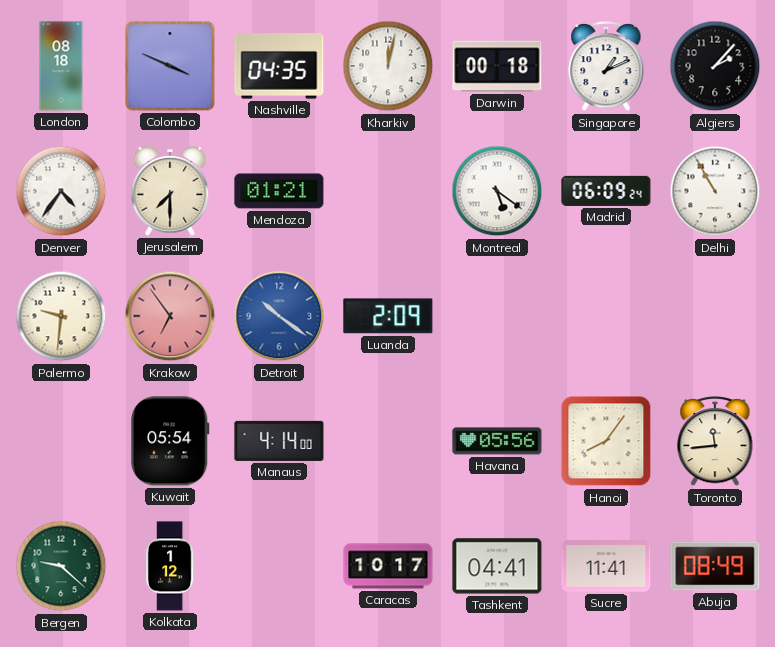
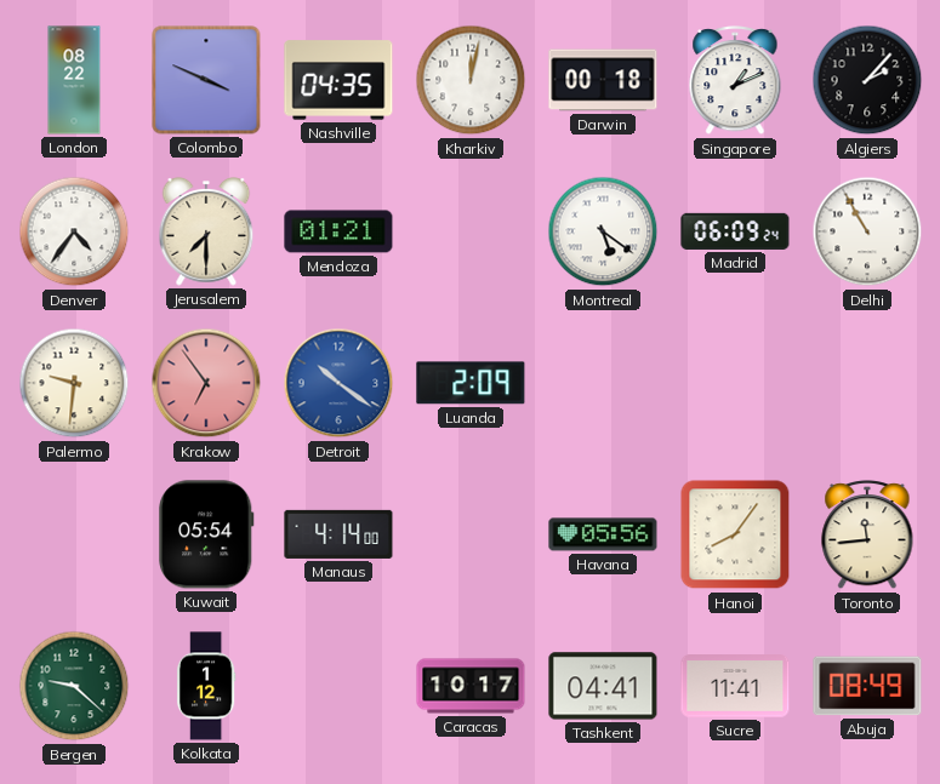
London: 08:18 -> 08:22
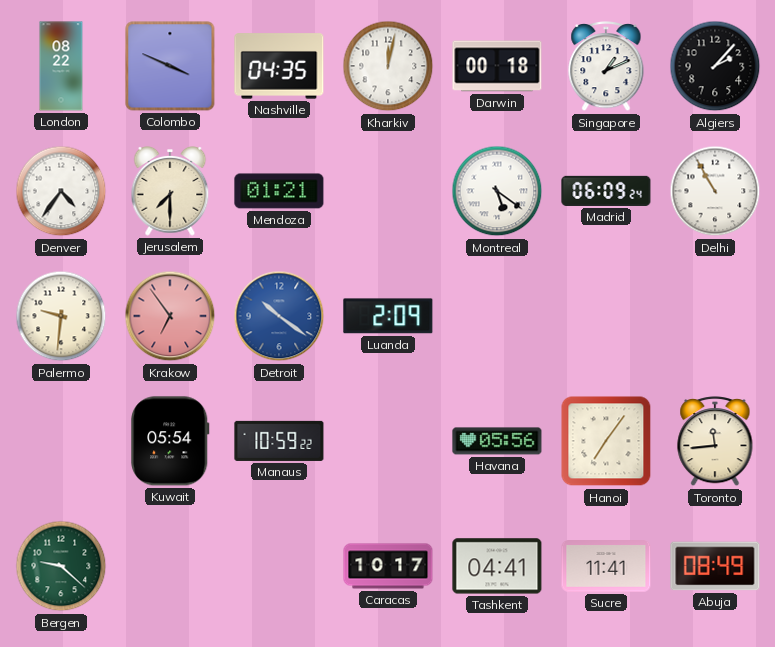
Manaus: 4:14 -> 10:59
Hanoi: 8:06 -> 7:06
Kolkata: 1:12 -> none
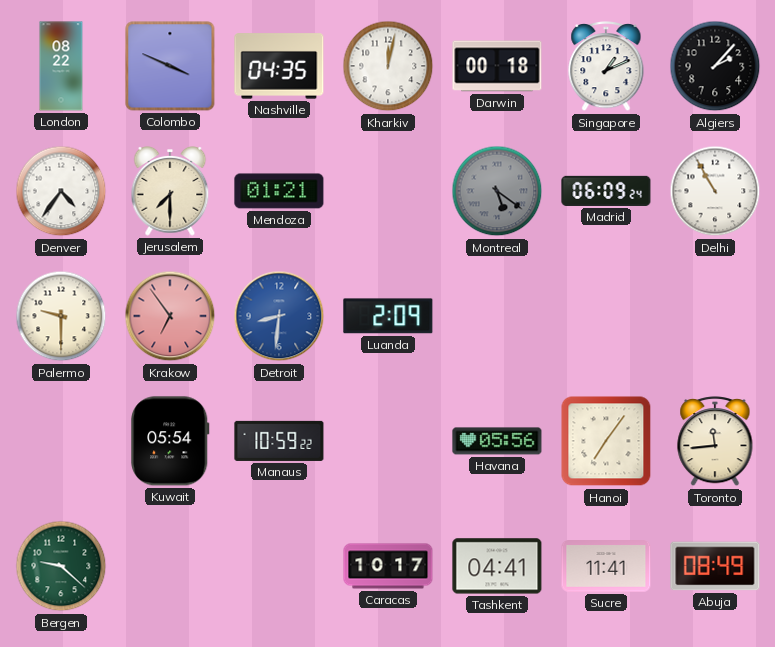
Montreal dial: white -> grey
Palermo: 9:31 -> 9:30
Detroit: 10:21 -> 8:31
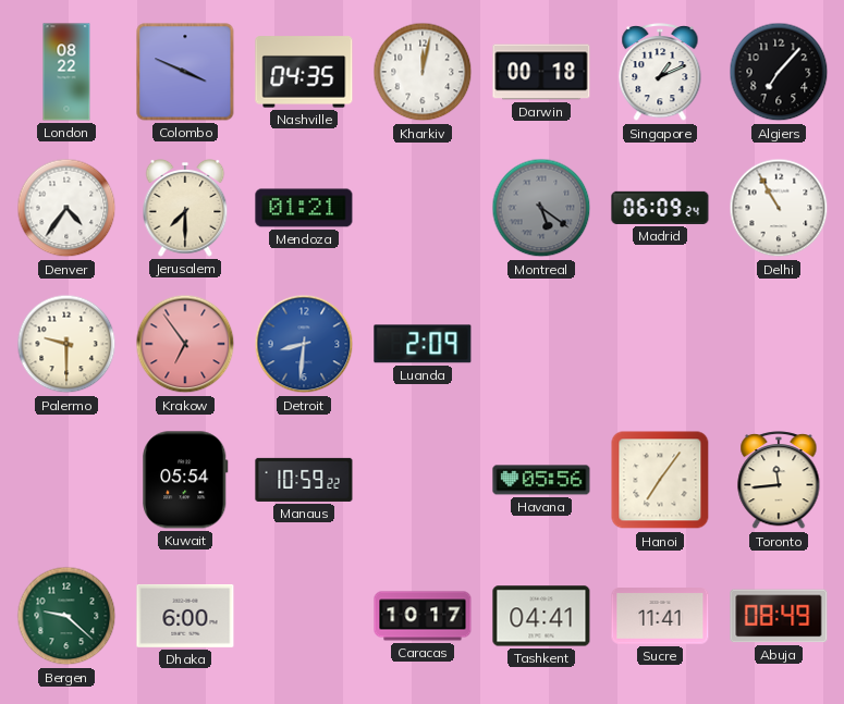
Algiers: 2:07 -> 7:07
Dhaka: none -> 6:00
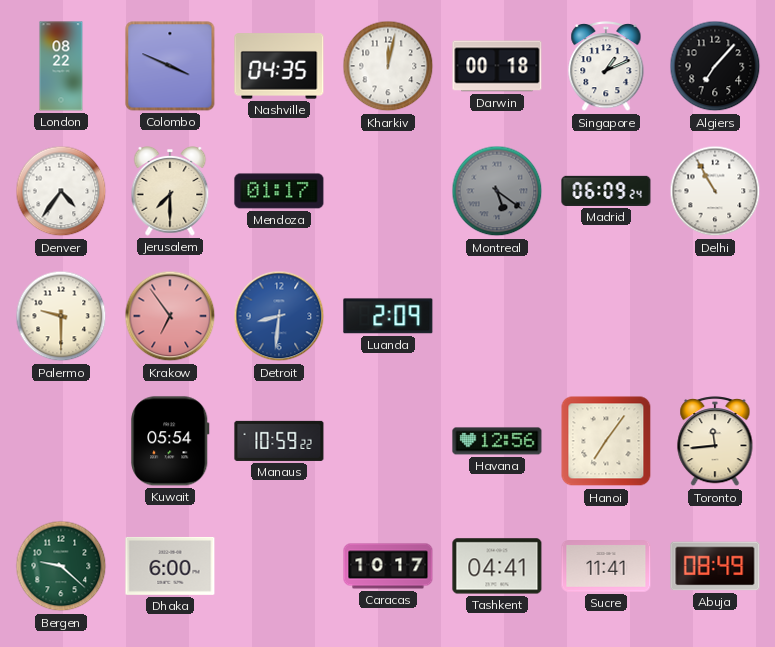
Mendoza: 01:21 -> 01:17
Havana: 05:56 -> 12:56
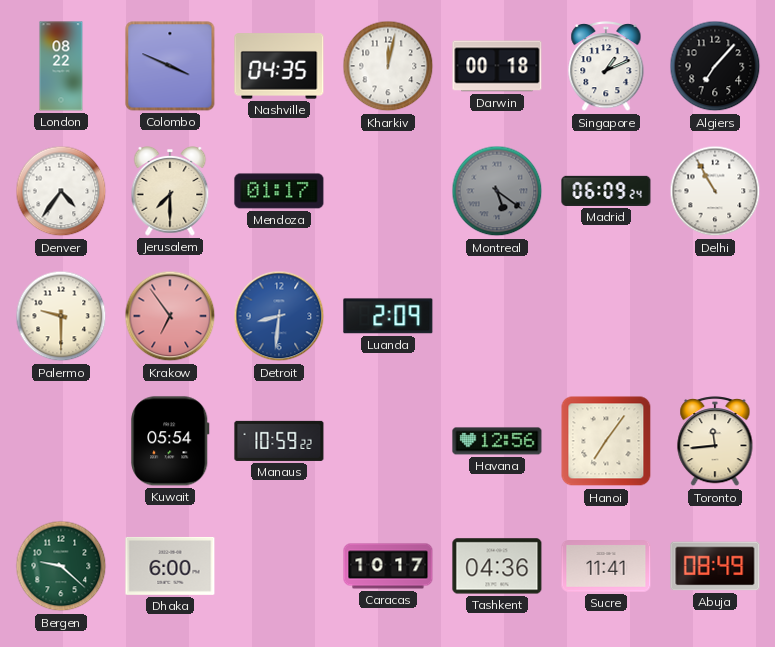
Tashkent: 04:41 -> 04:36
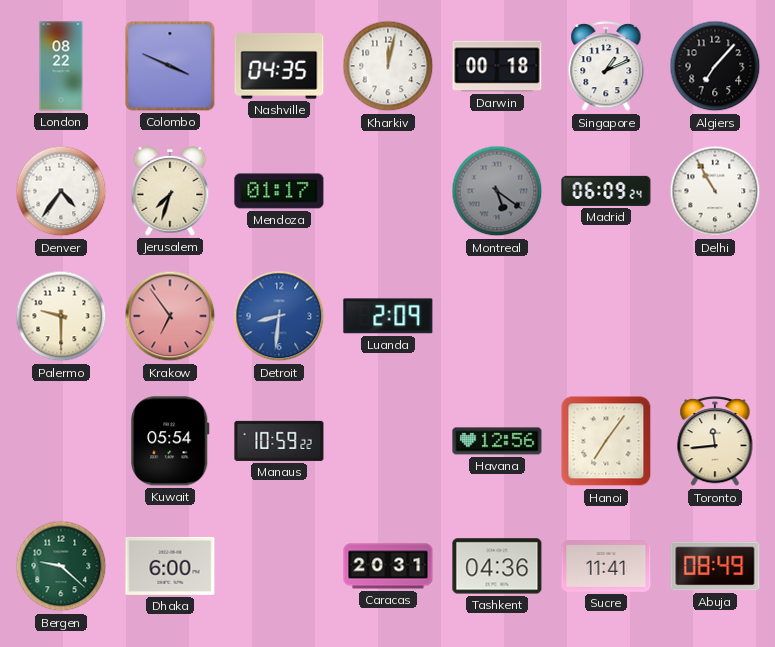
Jerusalem: 7:30 -> 7:33
Caracas: 10:17 -> 20:31
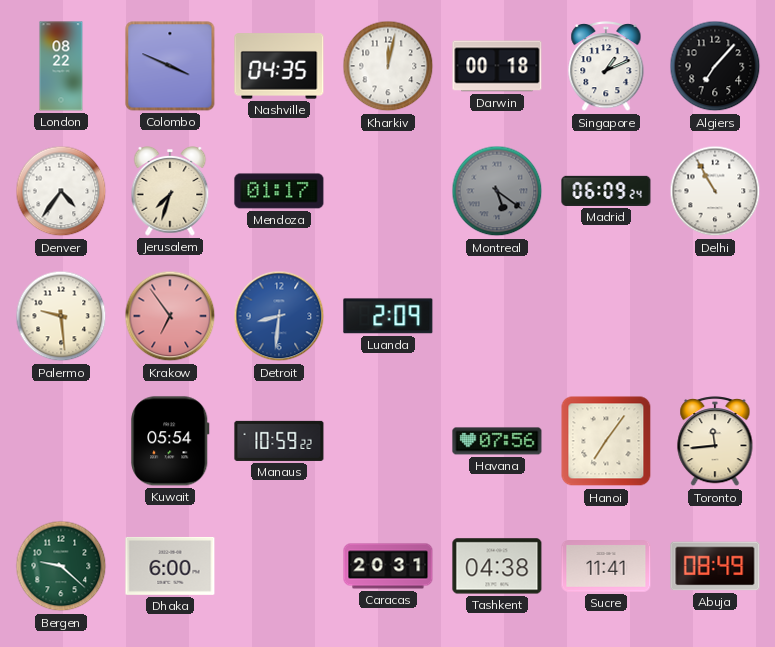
Palermo: 9:30 -> 9:29
Havana: 12:56 -> 07:56
Tashkent: 04:36 -> 04:38
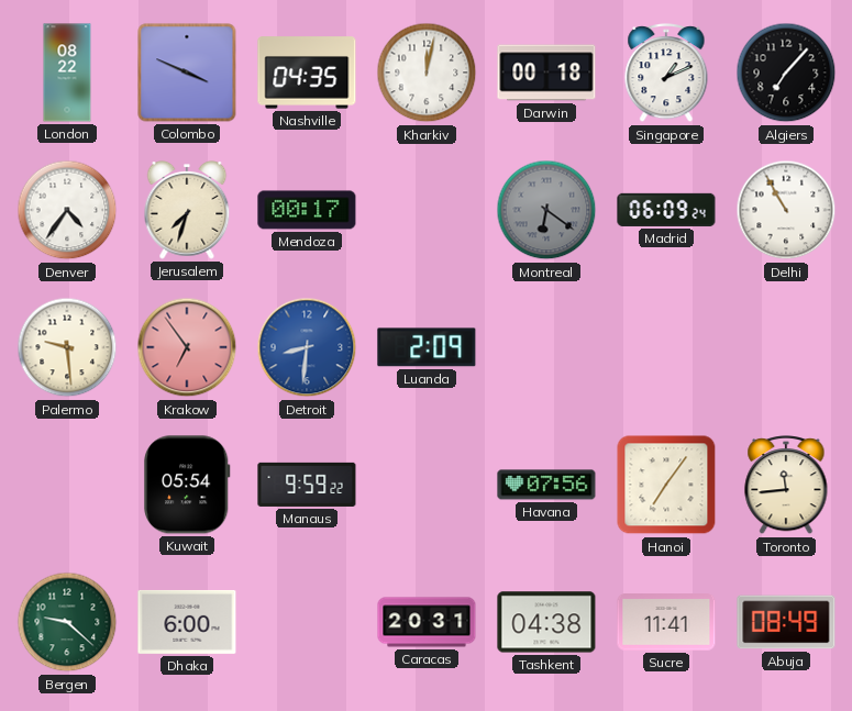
Mendoza: 01:17 -> 00:17
Montreal: 5:21 -> 6:21
Manaus: 10:59 -> 9:59
